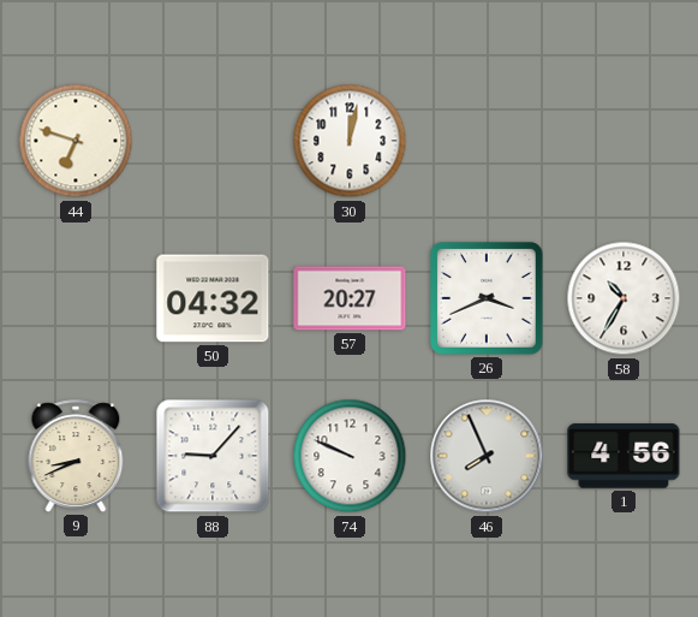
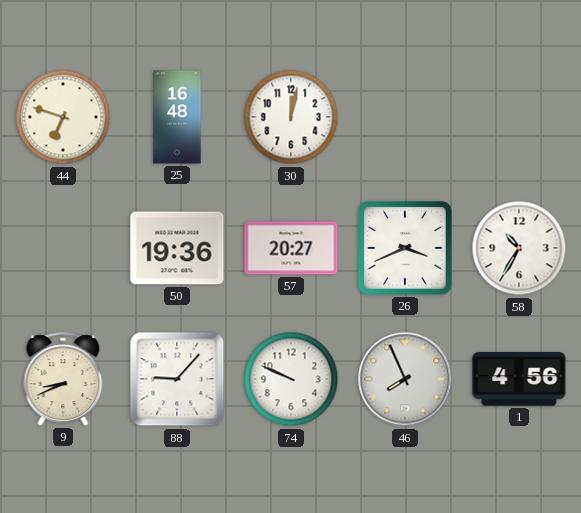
25: none -> 16:48
50: 04:32 -> 19:36
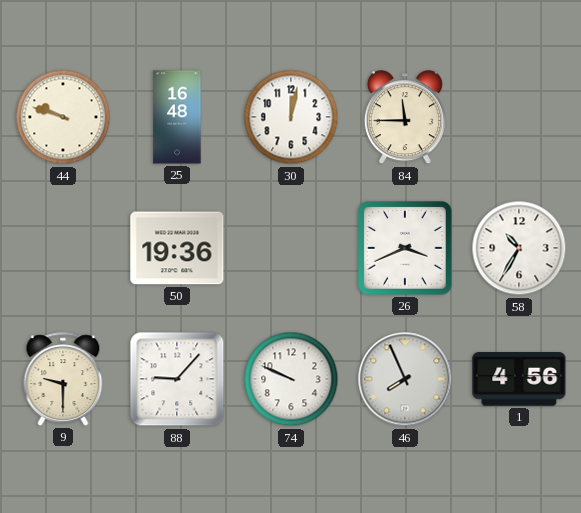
44: 6:48 -> 9:48
84: none -> 11:45
57: 20:27 -> none
9: 8:41 -> 9:30
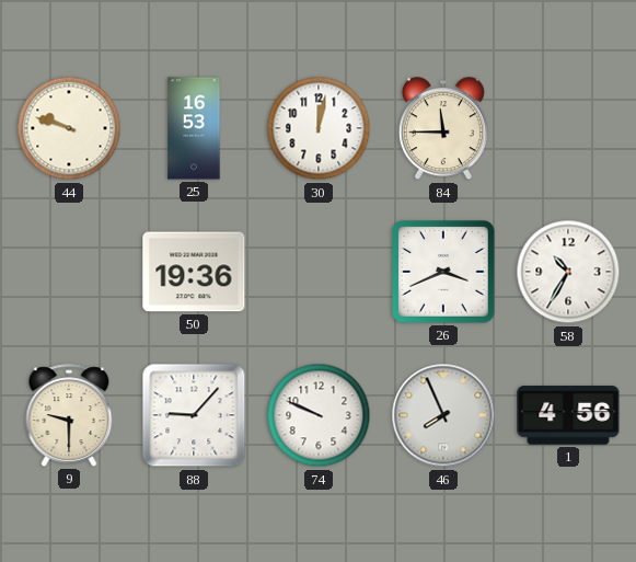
25: 16:48 -> 16:53
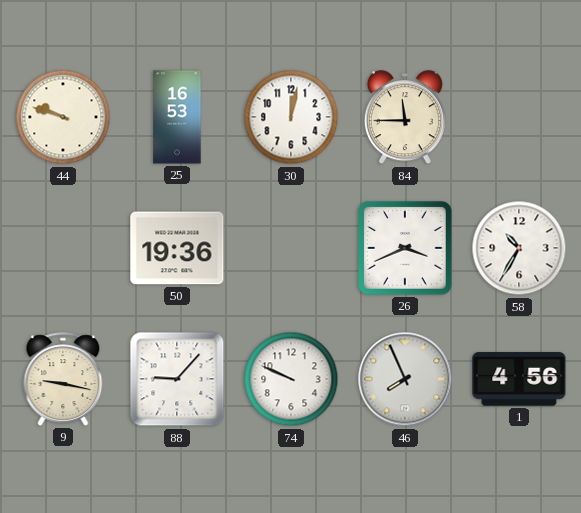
9: 9:30 -> 9:17
